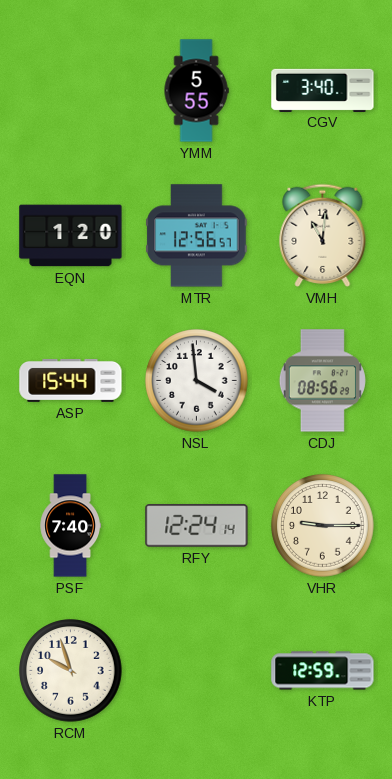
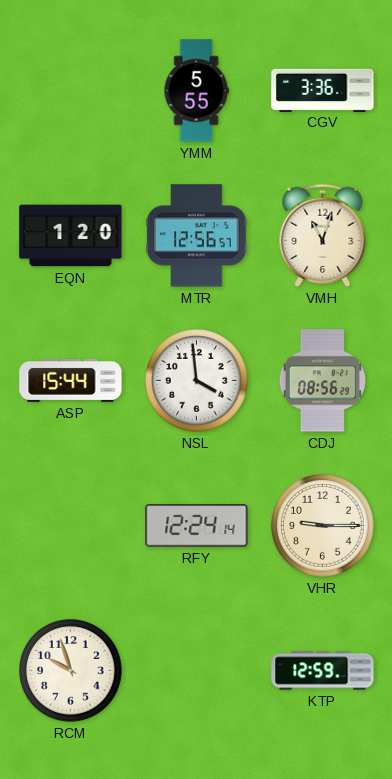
CGV: 3:40 -> 3:36
VMH: 11:01 -> 11:03
PSF: 7:40 -> none
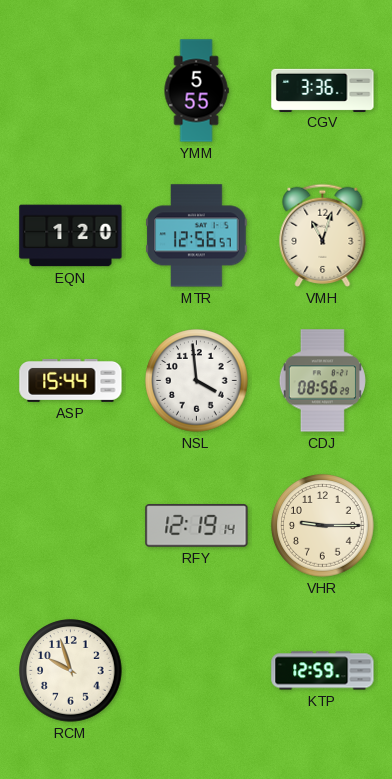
RFY: 12:24 -> 12:19
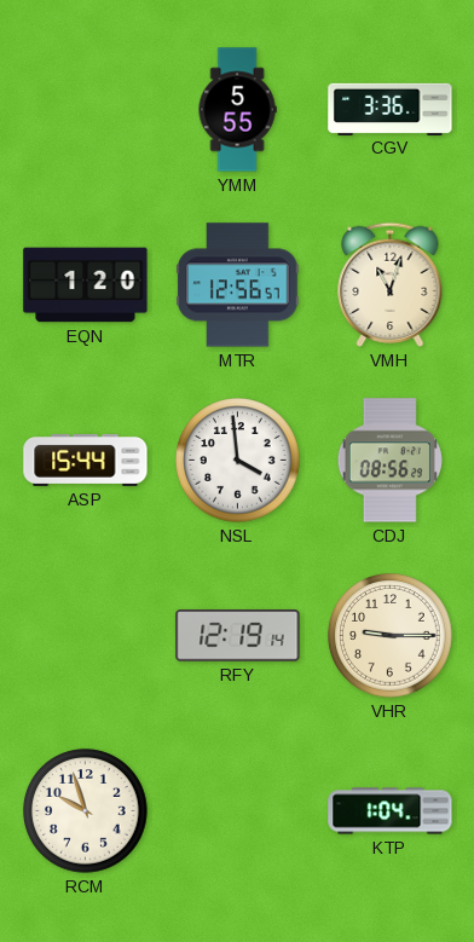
KTP: 12:59 -> 1:04
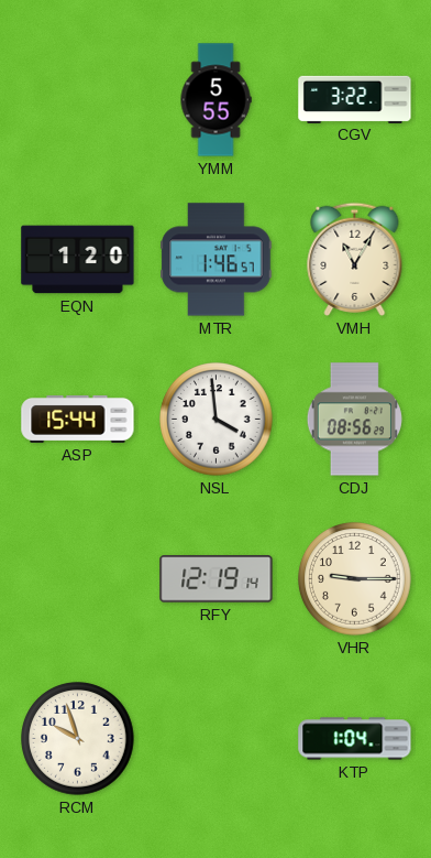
CGV: 3:36 -> 3:22
MTR: 12:56 -> 1:46
VMH: 11:03 -> 11:05
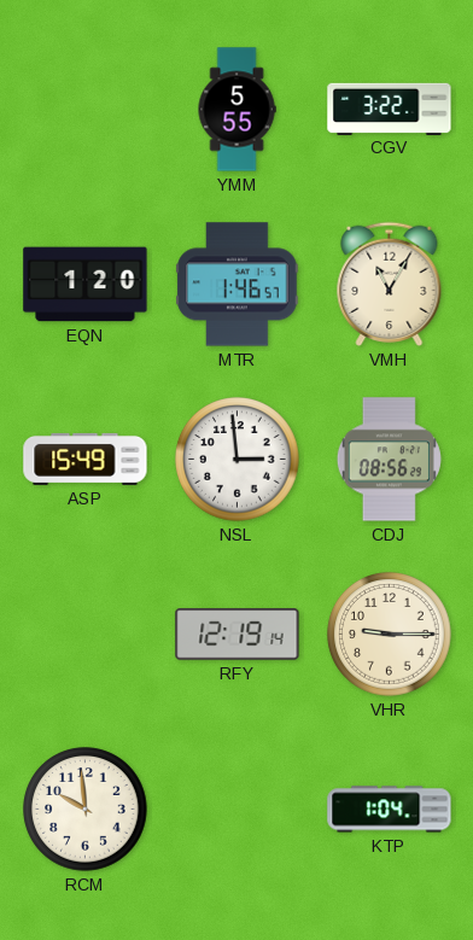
ASP: 15:44 -> 15:49
NSL: 3:59 -> 2:59
RCM: 9:57 -> 9:59
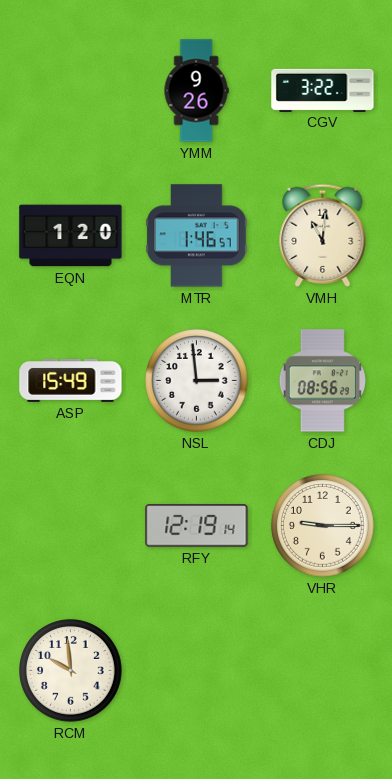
YMM: 5:55 -> 9:26
VMH: 11:05 -> 11:01
KTP: 1:04 -> none
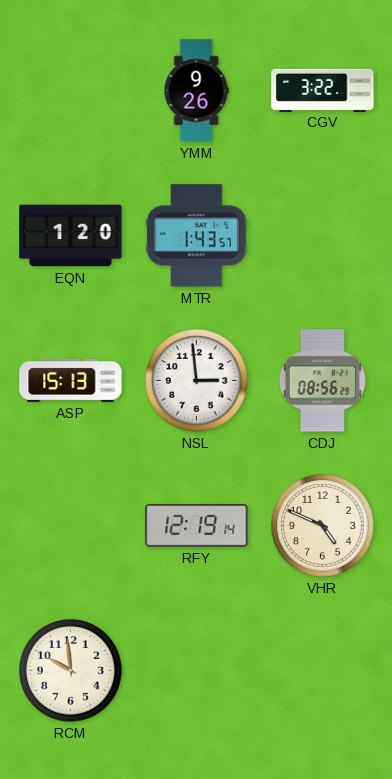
MTR: 1:46 -> 1:43
VMH: 11:01 -> none
ASP: 15:49 -> 15:13
VHR: 9:15 -> 4:49
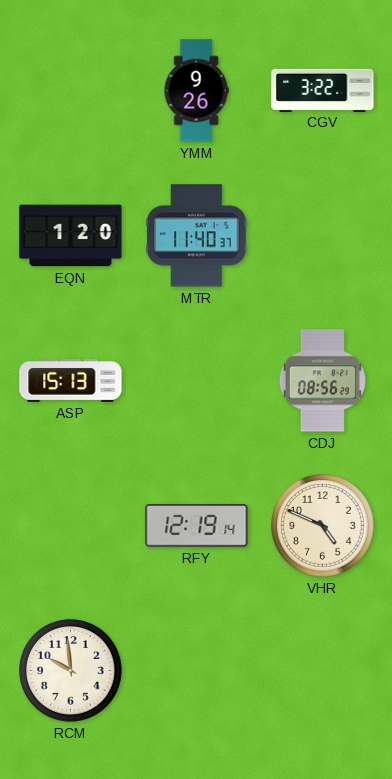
MTR: 1:43 -> 11:40
NSL: 2:59 -> none
